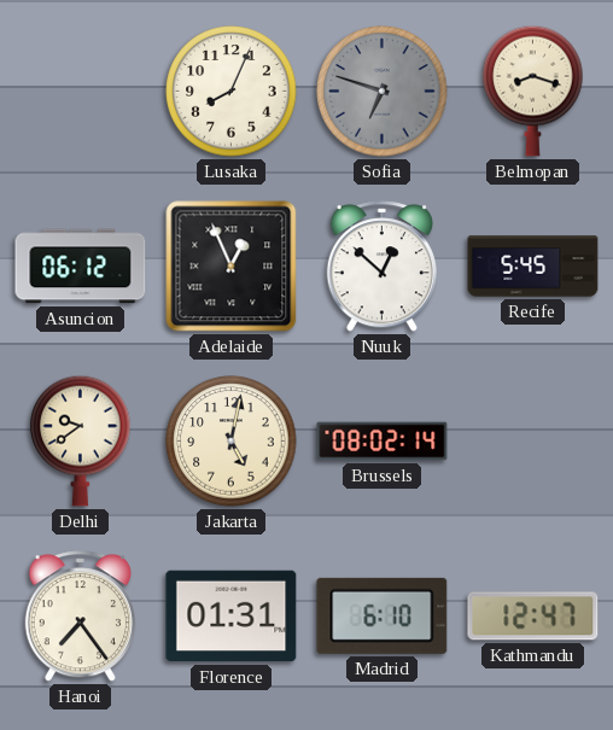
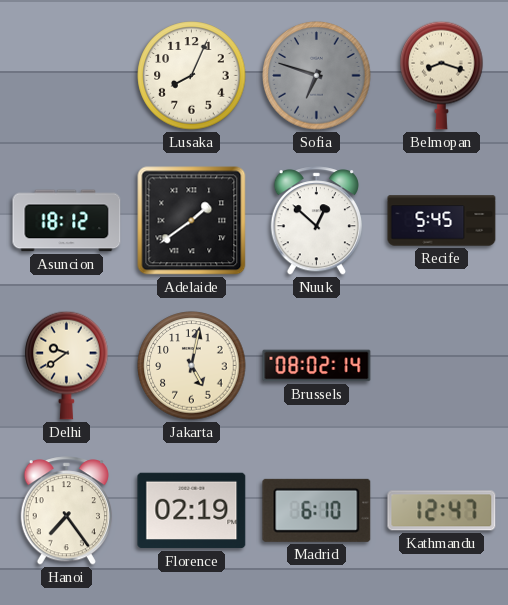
Asuncion: 06:12 -> 18:12
Adelaide: 12:56 -> 1:39
Florence: 01:31 -> 02:19
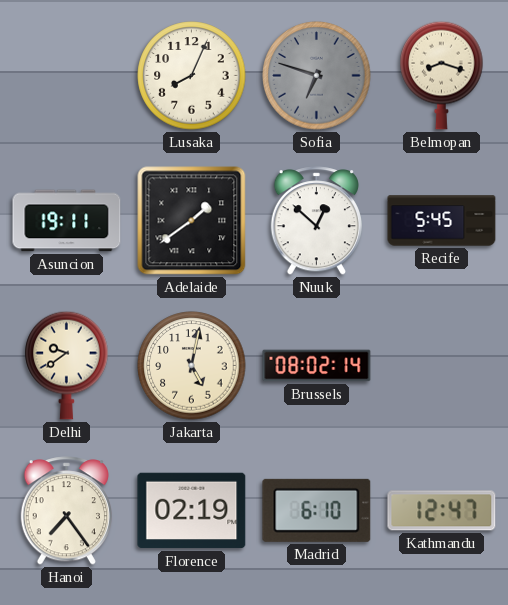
Asuncion: 18:12 -> 19:11
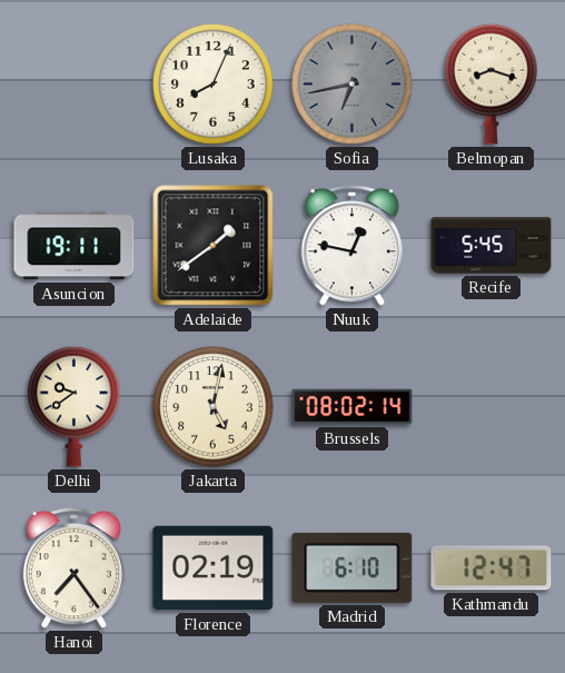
Sofia: 6:48 -> 6:43
Nuuk: 12:52 -> 12:47
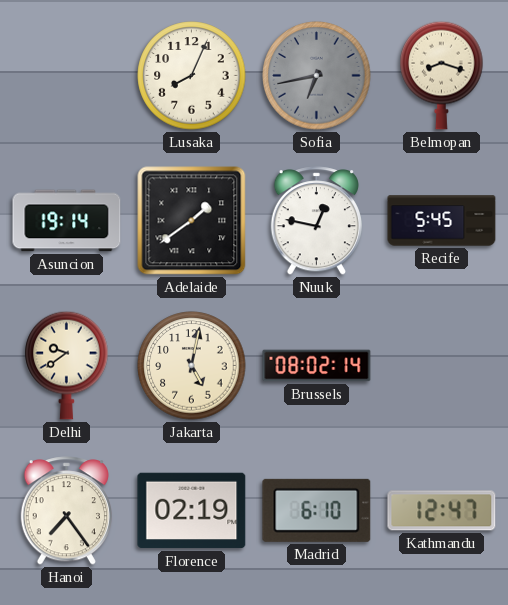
Asuncion: 19:11 -> 19:14
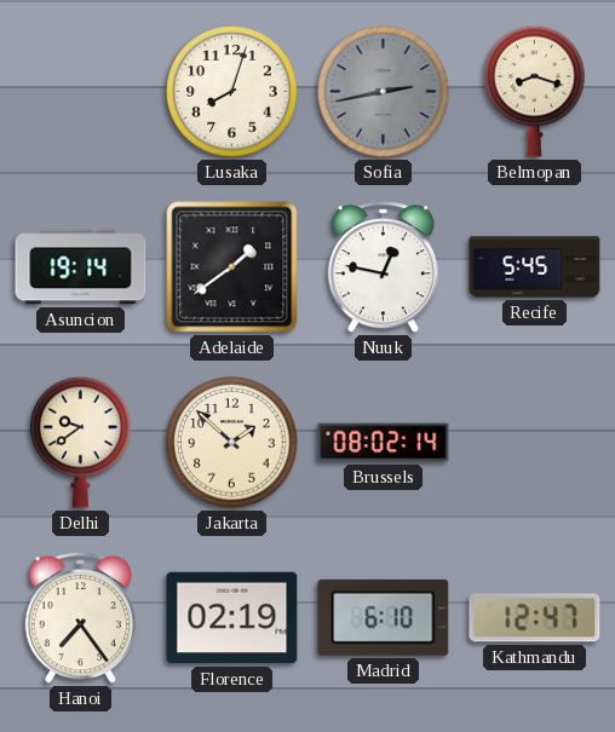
Lusaka: 8:04 -> 8:03
Sofia: 6:43 -> 2:43
Jakarta: 5:02 -> 1:52
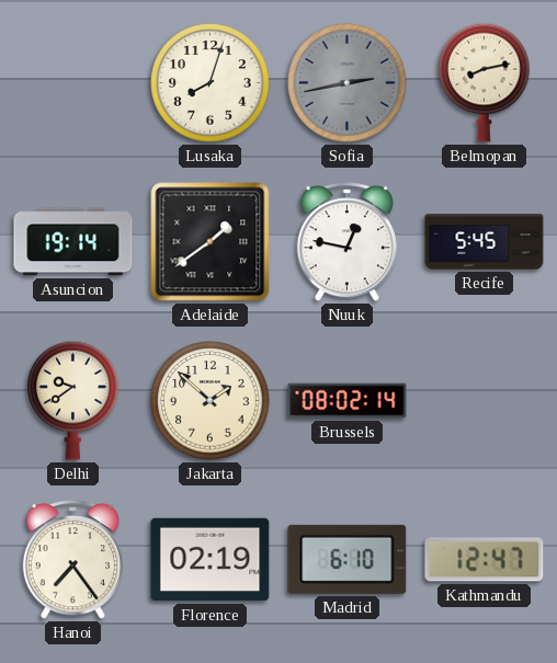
Belmopan: 8:18 -> 8:13
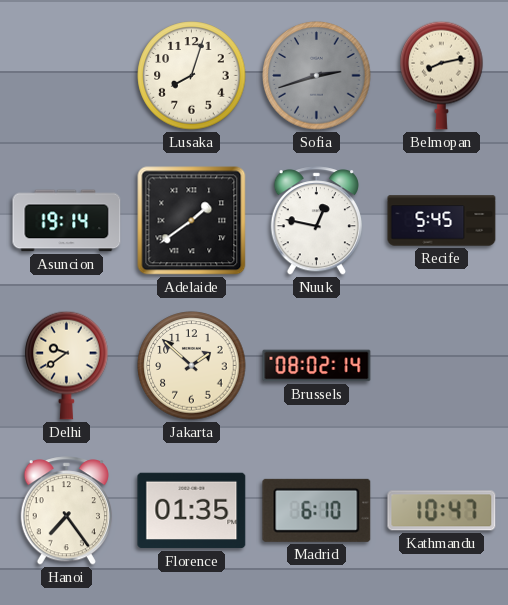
Sofia: 2:43 -> 2:42
Florence: 02:19 -> 01:35
Kathmandu: 12:47 -> 10:47
